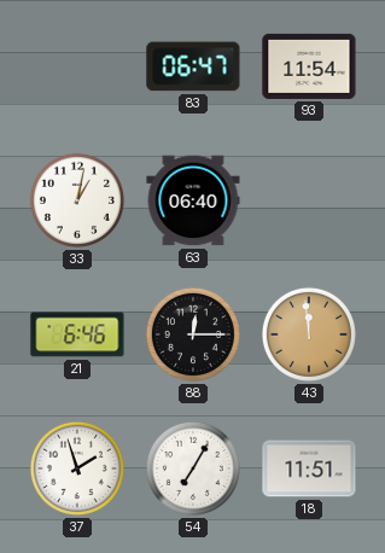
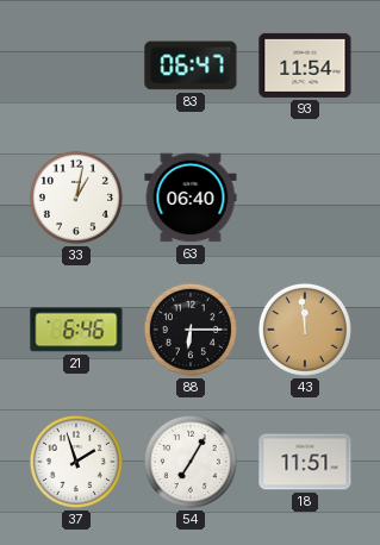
88: 12:15 -> 6:15
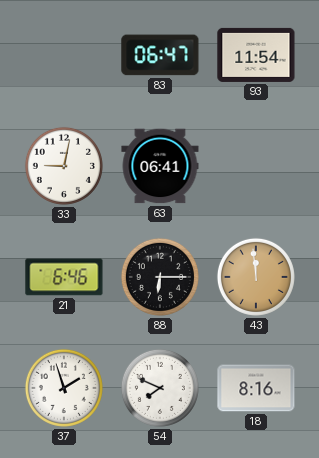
33: 1:02 -> 9:02
63: 06:40 -> 06:41
54: 7:05 -> 7:49
18: 11:51 -> 8:16
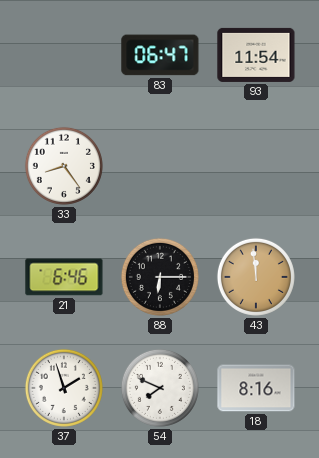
33: 9:02 -> 8:24
63: 06:41 -> none
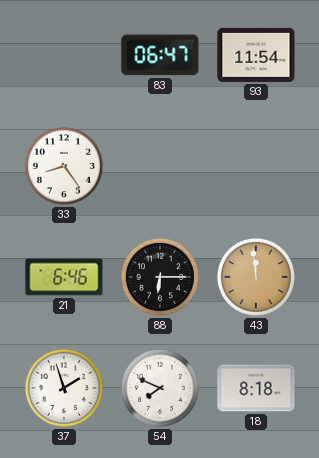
18: 8:16 -> 8:18
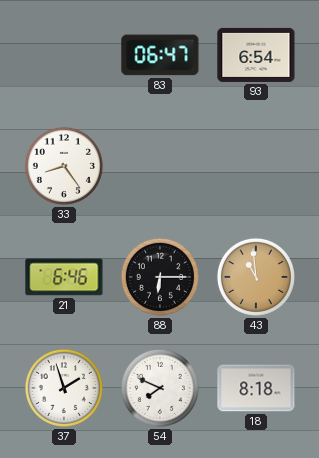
93: 11:54 -> 6:54
43: 11:59 -> 10:59
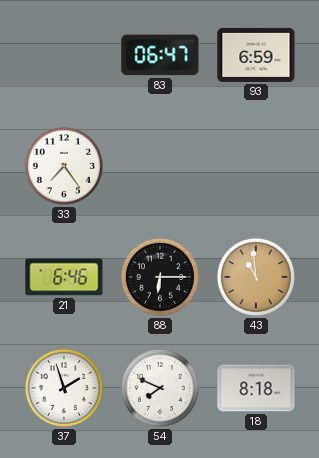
93: 6:54 -> 6:59
33: 8:24 -> 7:24
